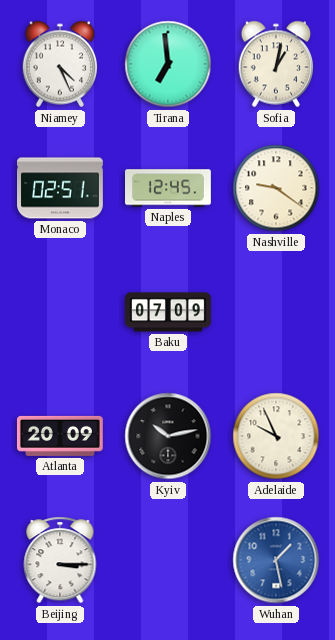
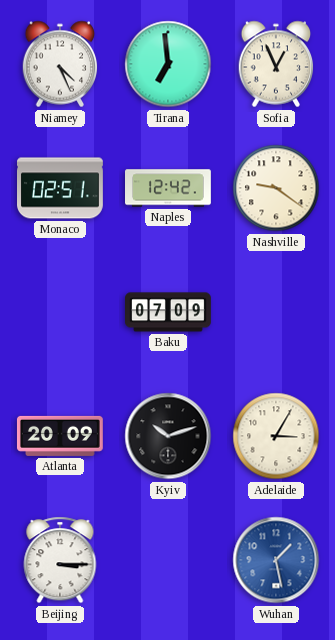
Sofia: 1:02 -> 12:56
Naples: 12:45 -> 12:42
Kyiv: 10:13 -> 10:12
Adelaide: 9:56 -> 3:05
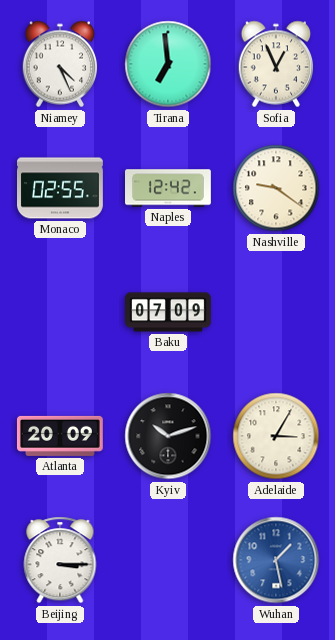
Monaco: 02:51 -> 02:55
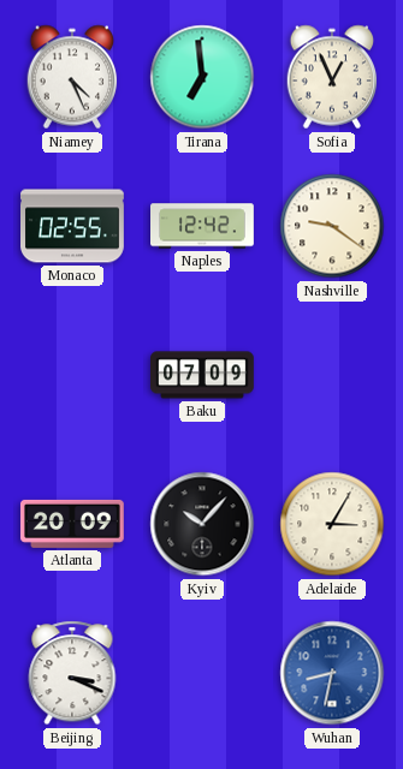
Kyiv: 10:12 -> 10:07
Beijing: 3:15 -> 3:19
Wuhan: 1:28 -> 8:32
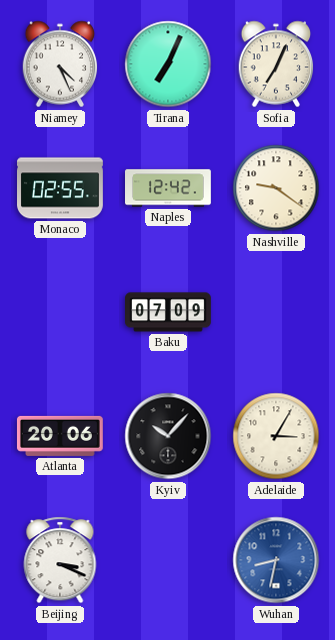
Tirana: 6:59 -> 7:04
Sofia: 12:56 -> 7:04
Atlanta: 20:09 -> 20:06
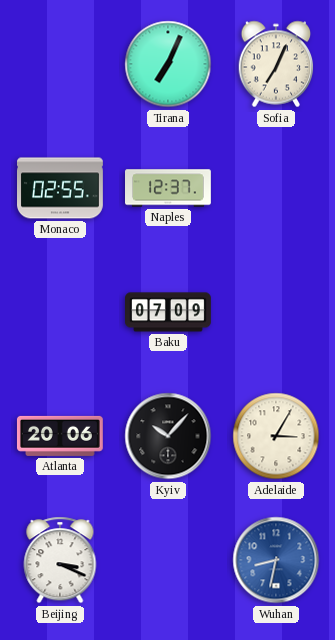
Niamey: 4:26 -> none
Naples: 12:42 -> 12:37
Nashville: 9:21 -> none
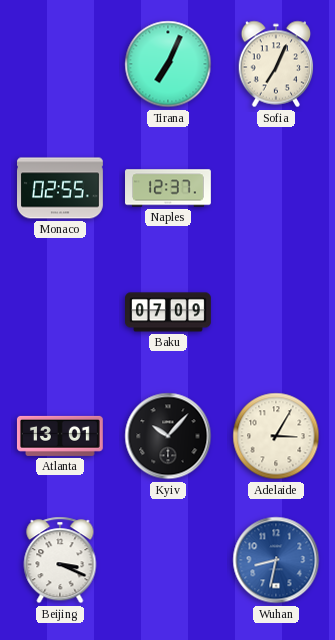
Atlanta: 20:06 -> 13:01
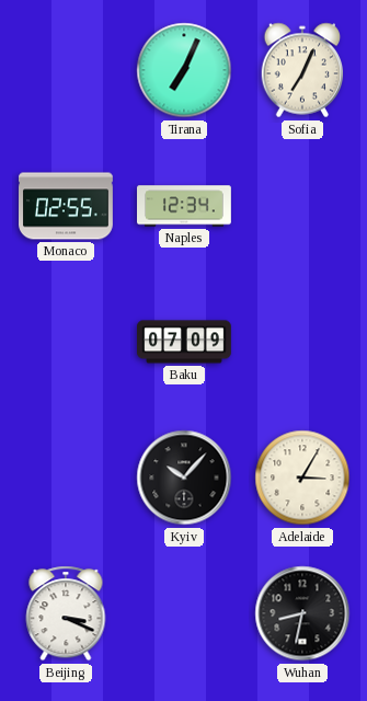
Naples: 12:37 -> 12:34
Atlanta: 13:01 -> none
Wuhan dial: blue -> black
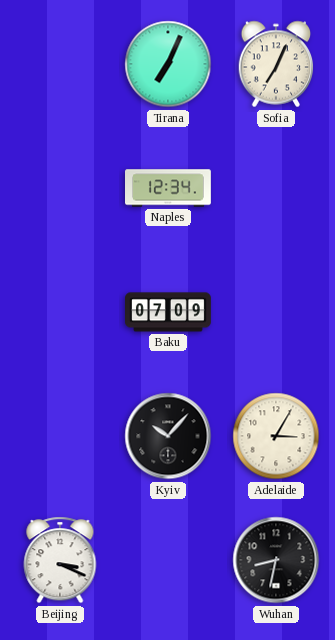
Monaco: 02:55 -> none
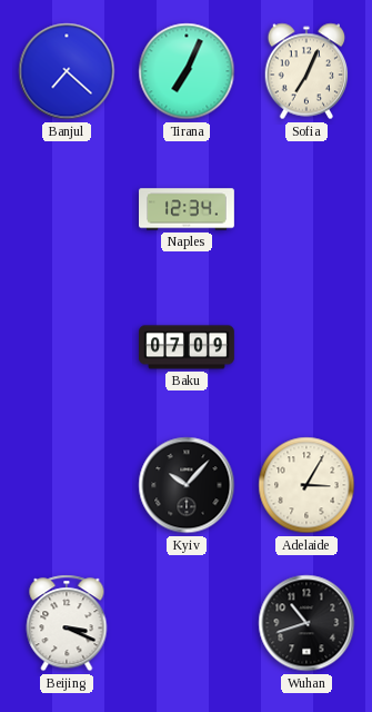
Banjul: none -> 7:22
Wuhan: 8:32 -> 10:42
